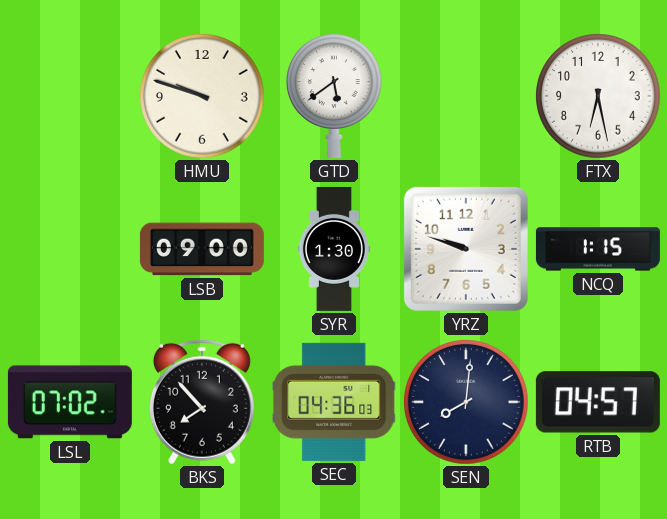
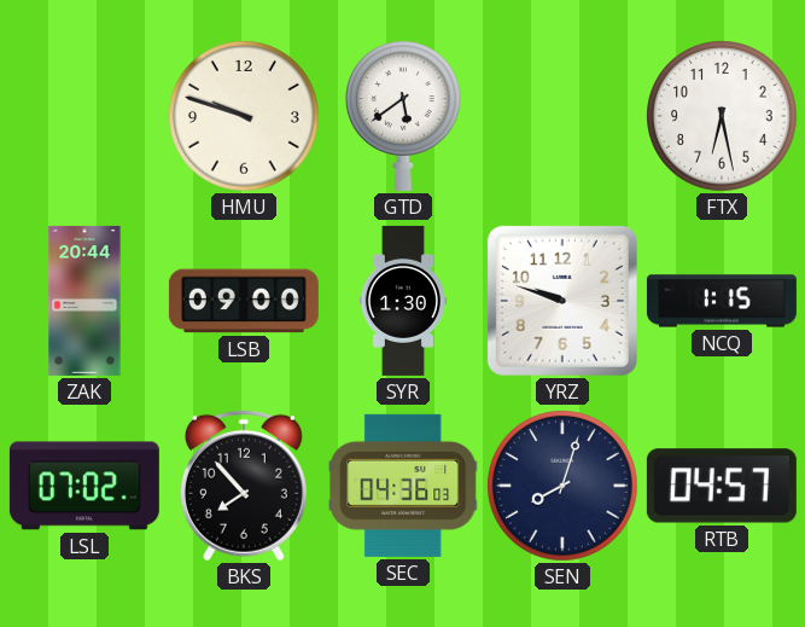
ZAK: none -> 20:44
SEN: 8:01 -> 8:03
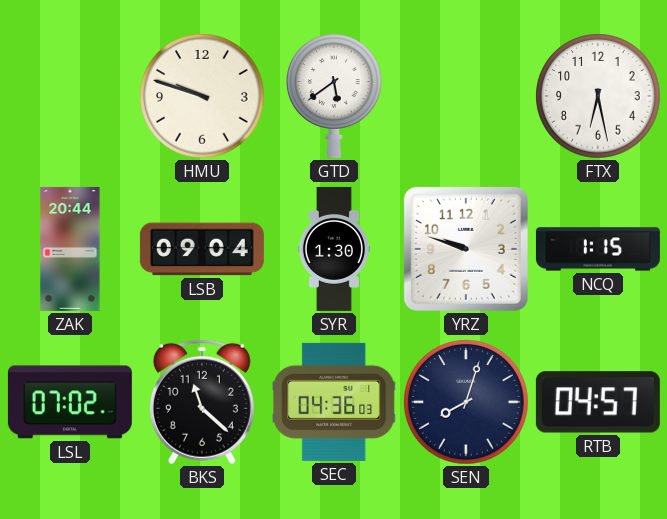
LSB: 09:00 -> 09:04
BKS: 7:53 -> 11:22
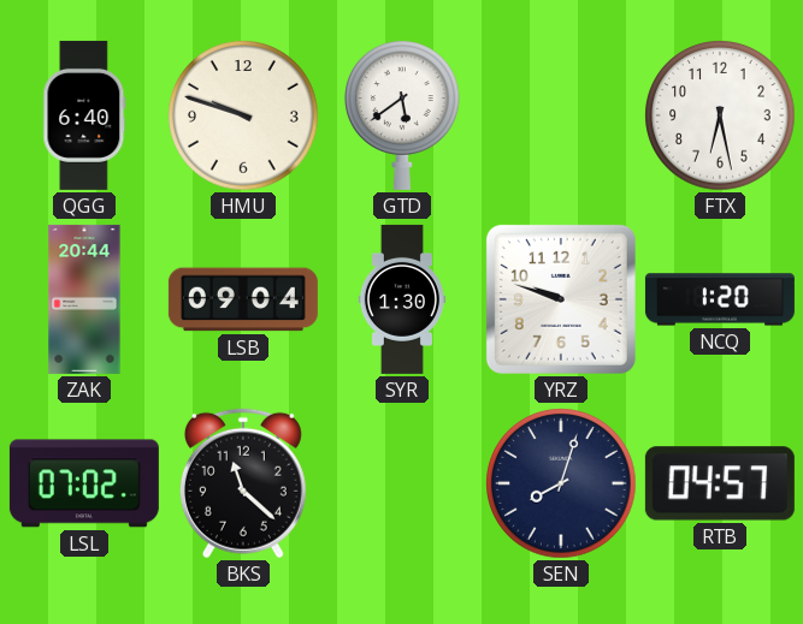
QGG: none -> 6:40
NCQ: 1:15 -> 1:20
SEC: 04:36 -> none
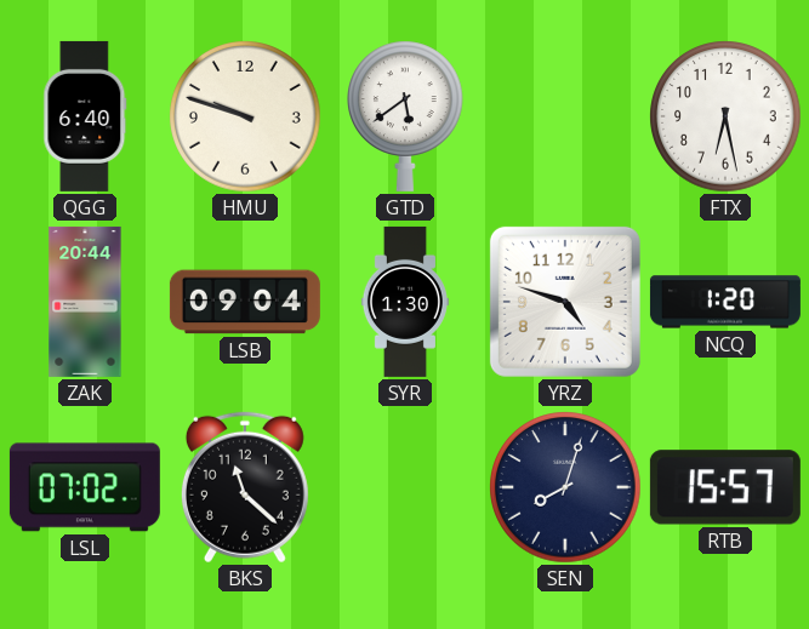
YRZ: 9:48 -> 4:48
RTB: 04:57 -> 15:57
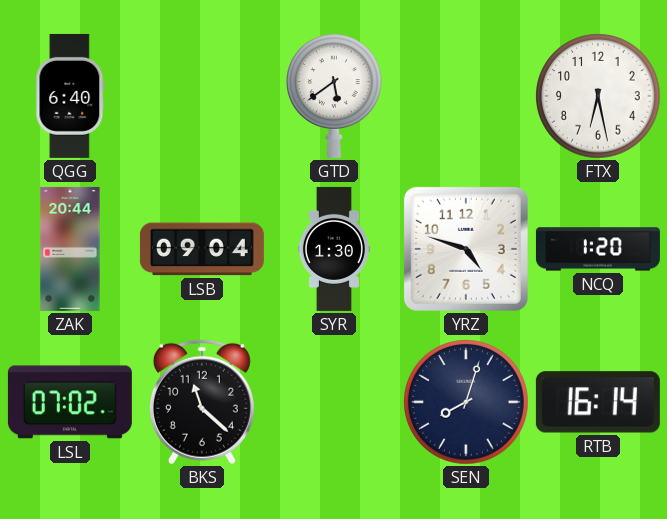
HMU: 9:48 -> none
RTB: 15:57 -> 16:14
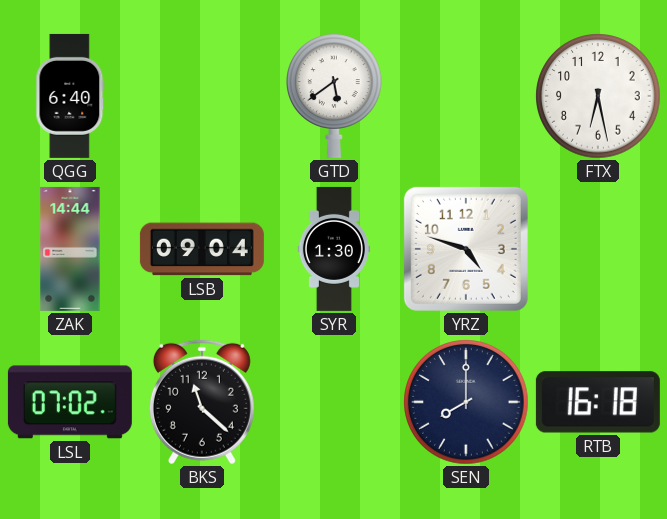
ZAK: 20:44 -> 14:44
NCQ: 1:20 -> none
SEN: 8:03 -> 8:00
RTB: 16:14 -> 16:18
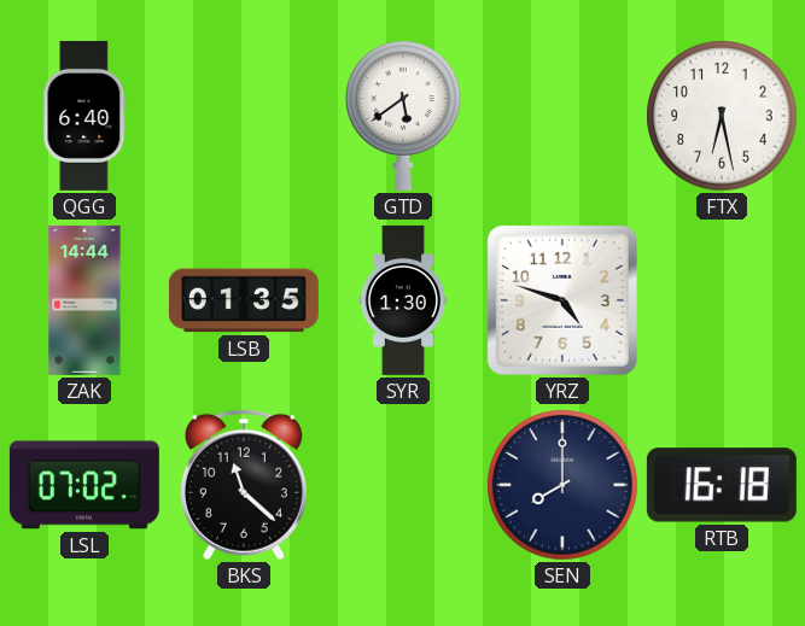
LSB: 09:04 -> 01:35
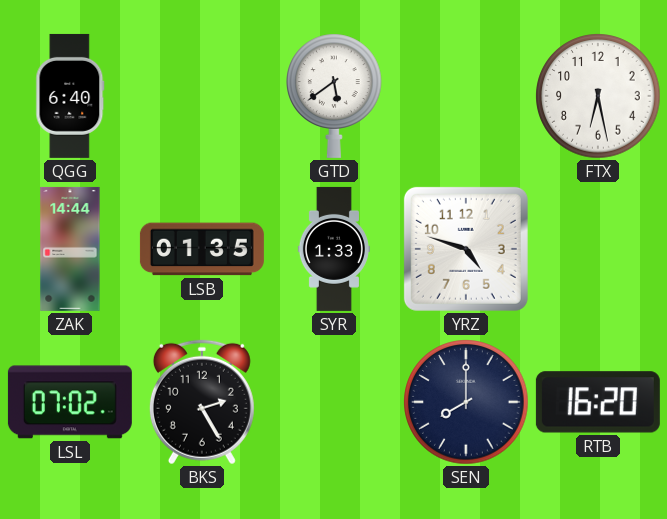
SYR: 1:30 -> 1:33
BKS: 11:22 -> 2:25
RTB: 16:18 -> 16:20
